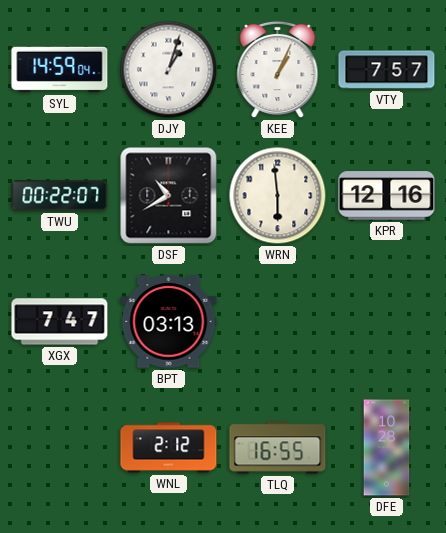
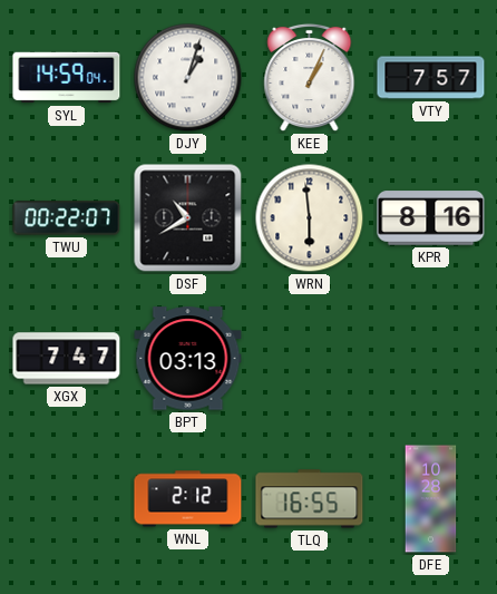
KPR: 12:16 -> 8:16
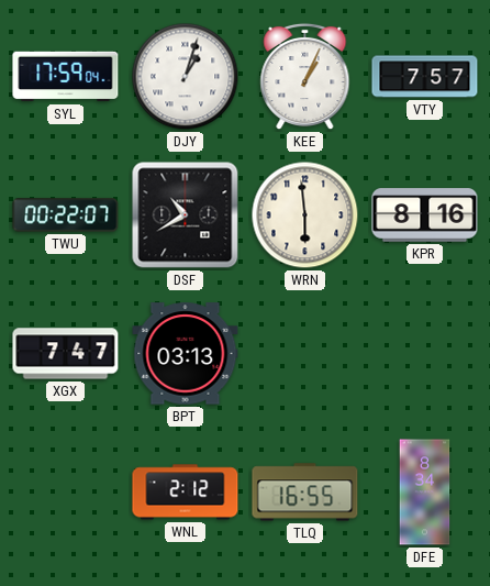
SYL: 14:59 -> 17:59
DFE: 10:28 -> 8:34
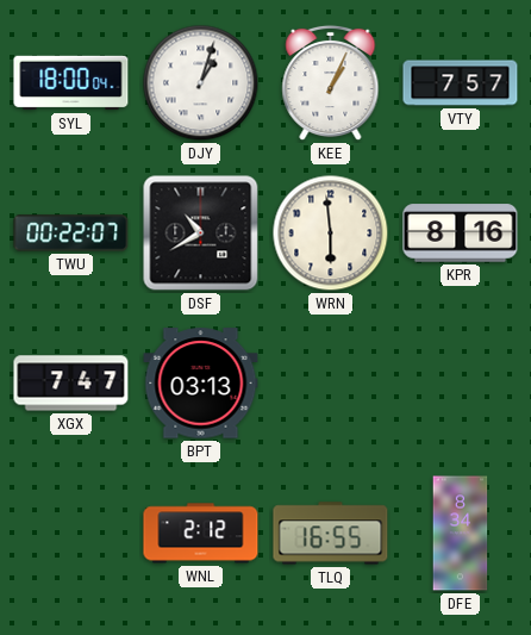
SYL: 17:59 -> 18:00
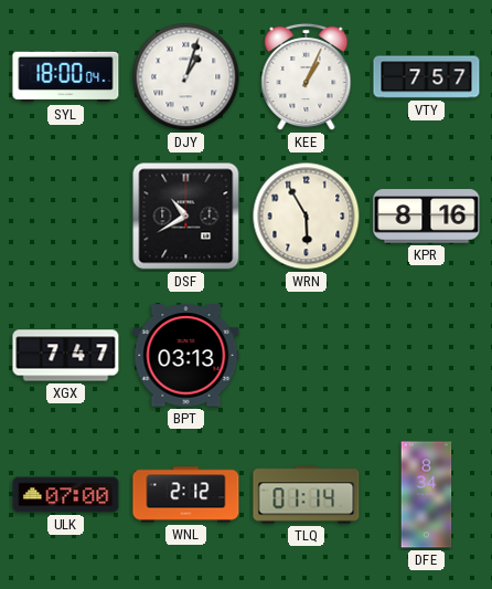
TWU: 00:22 -> none
WRN: 5:59 -> 5:55
ULK: none -> 07:00
TLQ: 16:55 -> 01:14
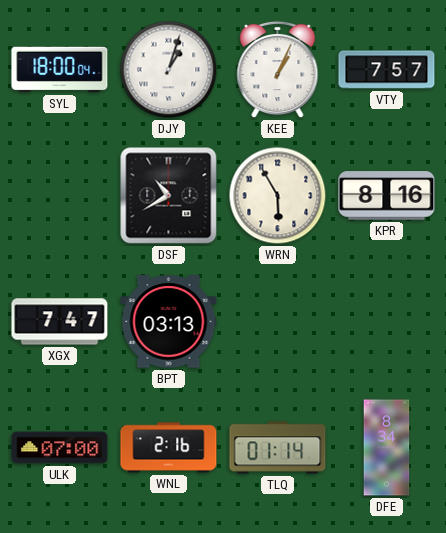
WNL: 2:12 -> 2:16
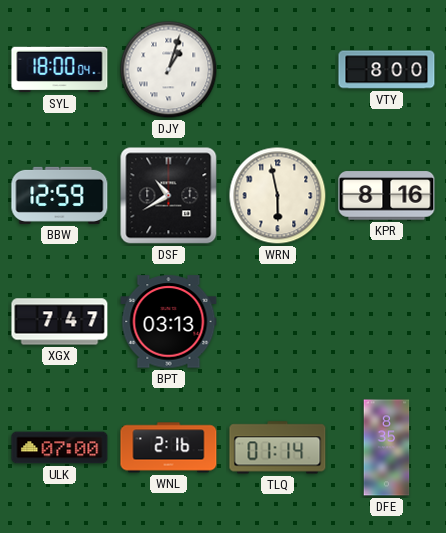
KEE: 1:04 -> none
VTY: 7:57 -> 8:00
BBW: none -> 12:59
WRN: 5:55 -> 5:58
DFE: 8:34 -> 8:35
